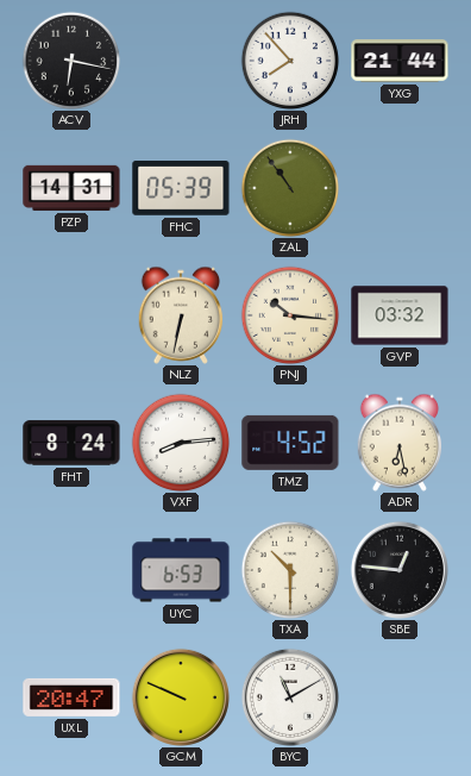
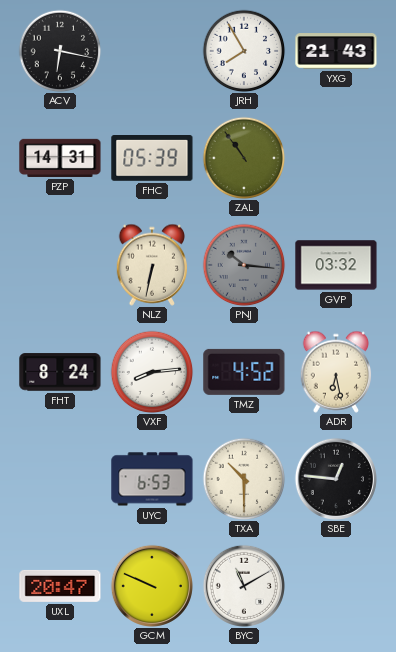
JRH: 7:53 -> 7:55
YXG: 21:44 -> 21:43
PNJ dial: cream -> grey
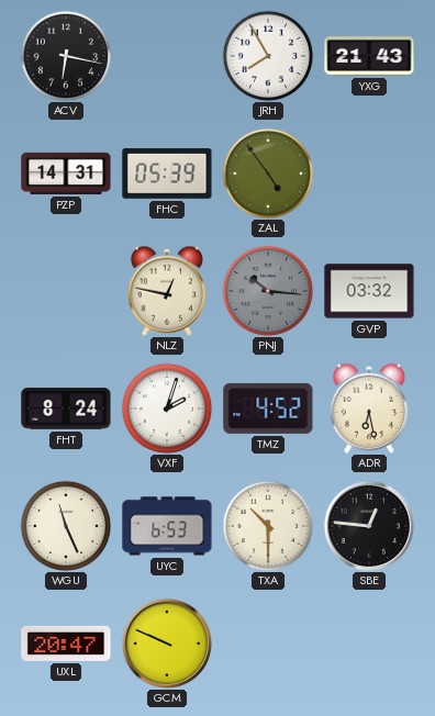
ZAL: 10:54 -> 4:54
NLZ: 6:32 -> 12:47
VXF: 8:14 -> 2:03
WGU: none -> 11:26
BYC: 11:10 -> none
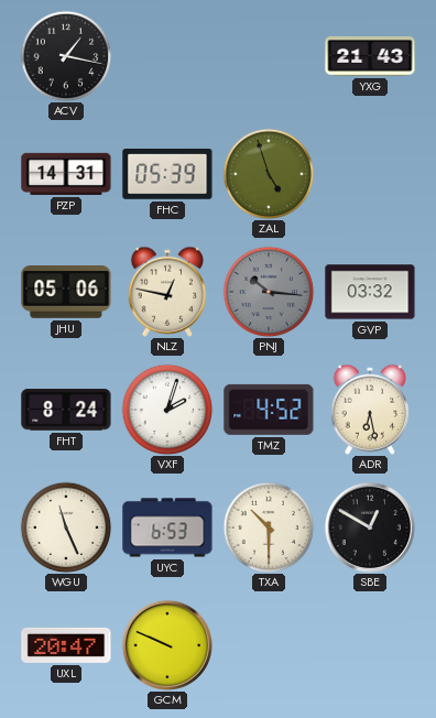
ACV: 6:17 -> 1:17
JRH: 7:55 -> none
ZAL: 4:54 -> 4:57
JHU: none -> 05:06
SBE: 12:46 -> 12:50
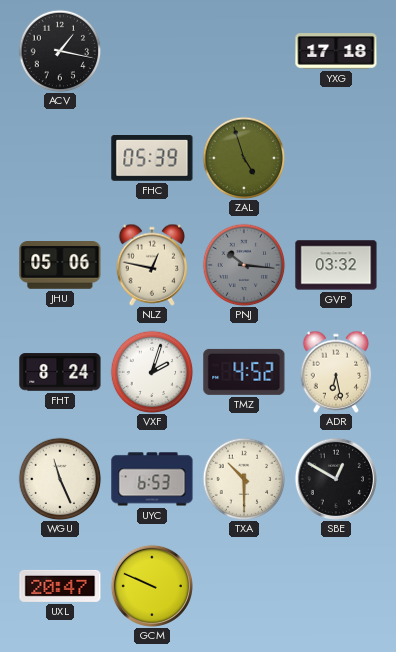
YXG: 21:43 -> 17:18
PZP: 14:31 -> none
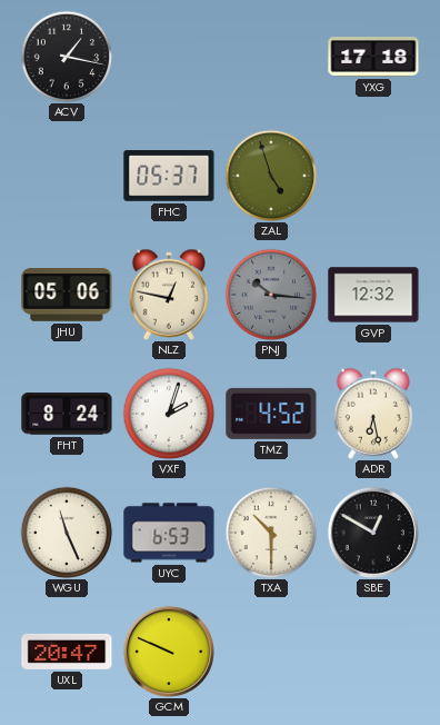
FHC: 05:39 -> 05:37
GVP: 03:32 -> 12:32
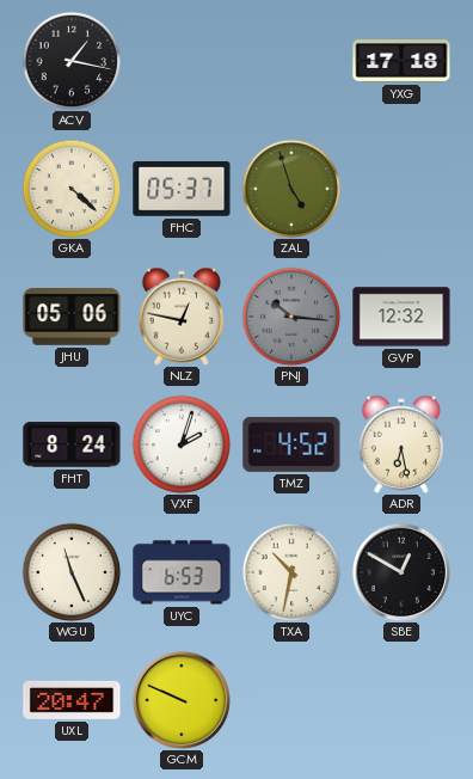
GKA: none -> 4:22
TXA: 10:30 -> 10:32
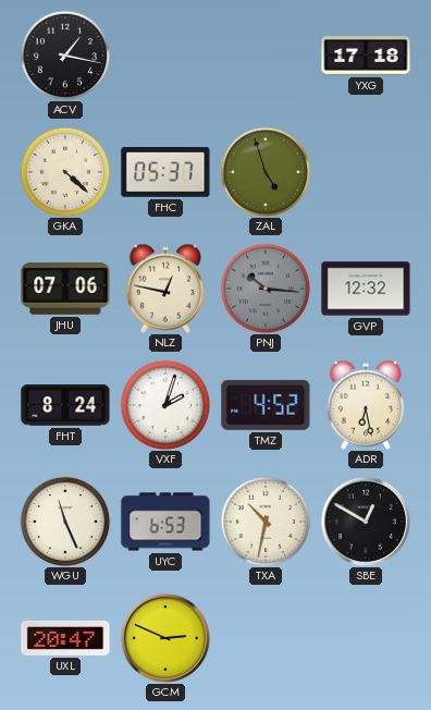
JHU: 05:06 -> 07:06
GCM: 9:49 -> 2:49
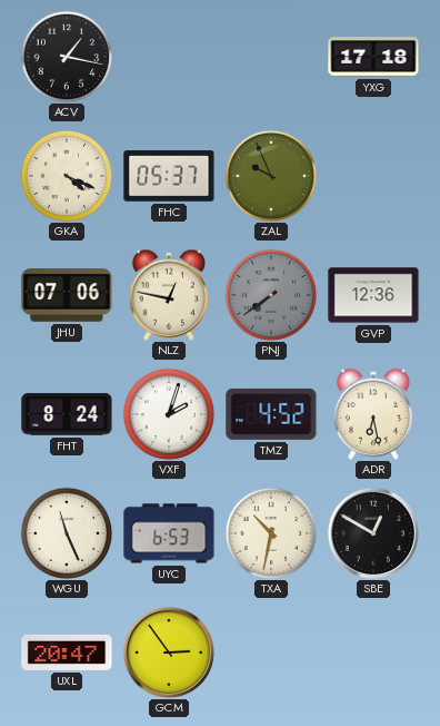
GKA: 4:22 -> 4:19
ZAL: 4:57 -> 9:56
PNJ: 10:16 -> 7:39
GVP: 12:32 -> 12:36
GCM: 2:49 -> 2:54
